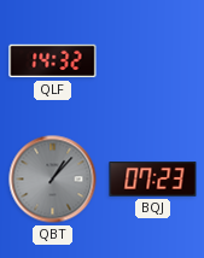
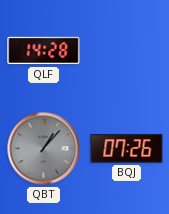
QLF: 14:32 -> 14:28
BQJ: 07:23 -> 07:26
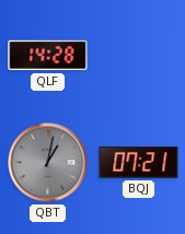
QBT: 1:07 -> 1:02
BQJ: 07:26 -> 07:21
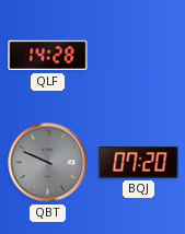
QBT: 1:02 -> 9:49
BQJ: 07:21 -> 07:20
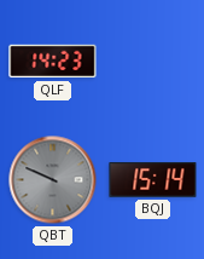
QLF: 14:28 -> 14:23
BQJ: 07:20 -> 15:14
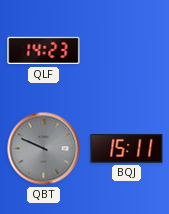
BQJ: 15:14 -> 15:11
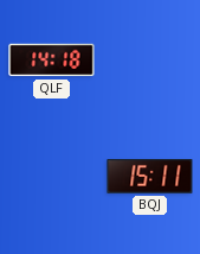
QLF: 14:23 -> 14:18
QBT: 9:49 -> none
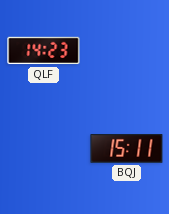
QLF: 14:18 -> 14:23
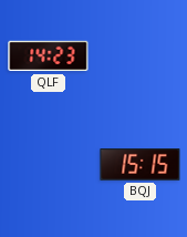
BQJ: 15:11 -> 15:15
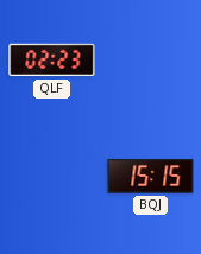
QLF: 14:23 -> 02:23
